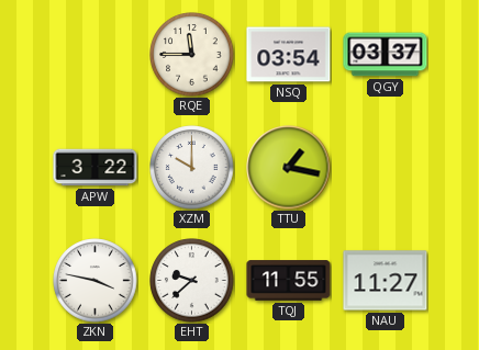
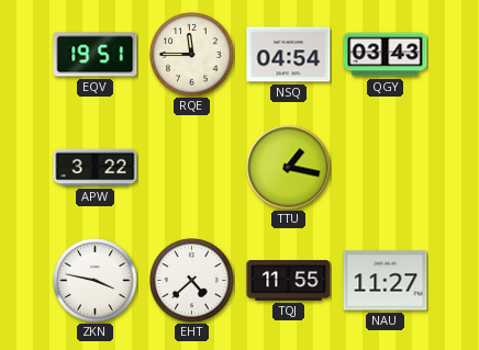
EQV: none -> 19:51
NSQ: 03:54 -> 04:54
QGY: 03:37 -> 03:43
XZM: 10:00 -> none
EHT: 9:38 -> 4:38
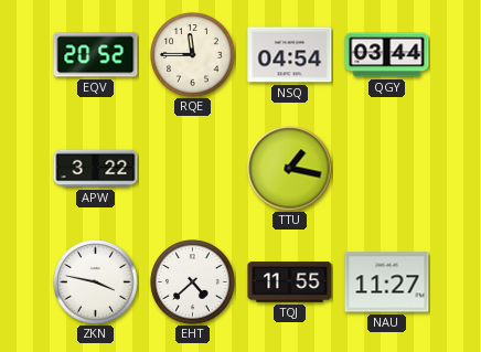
EQV: 19:51 -> 20:52
QGY: 03:43 -> 03:44
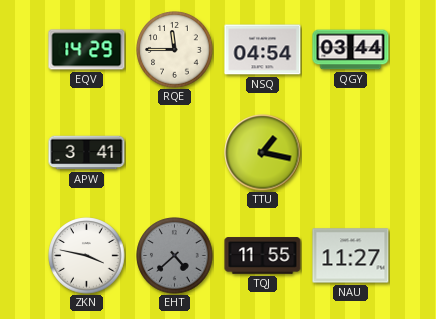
EQV: 20:52 -> 14:29
APW: 3:22 -> 3:41
EHT dial: white -> grey
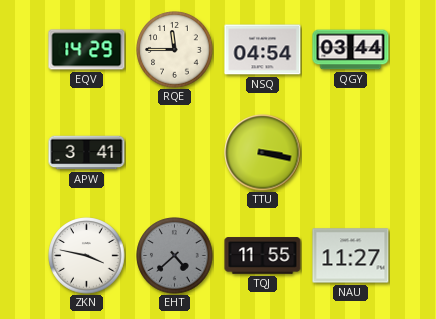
TTU: 1:17 -> 3:17
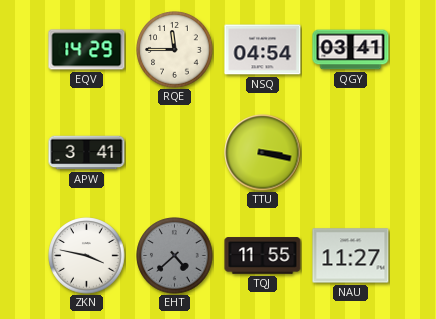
QGY: 03:44 -> 03:41
